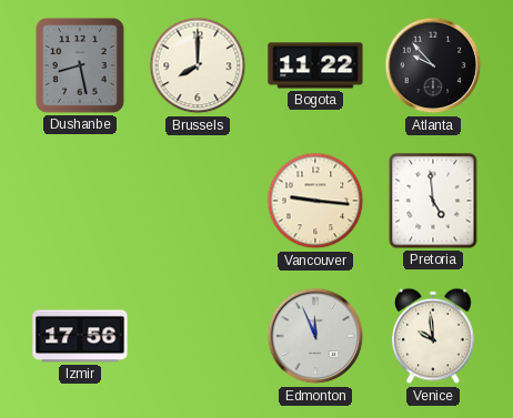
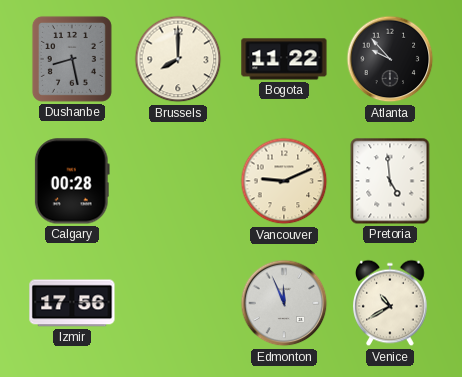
Calgary: none -> 00:28
Vancouver: 9:16 -> 9:11
Venice: 9:59 -> 10:40
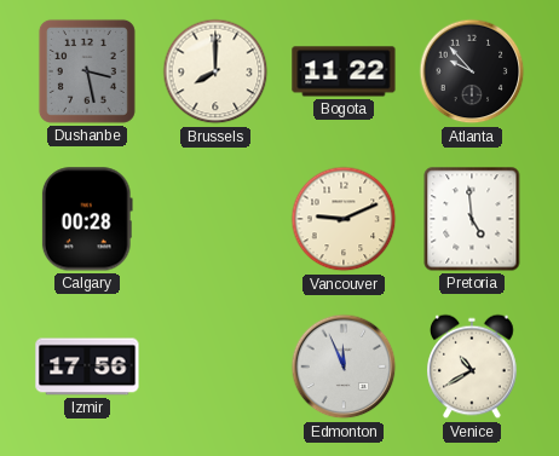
Dushanbe: 8:28 -> 3:28
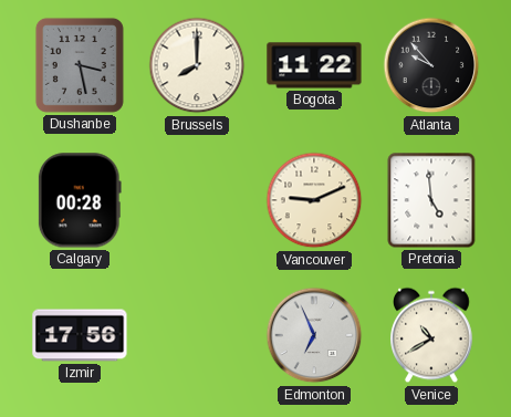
Edmonton: 11:56 -> 6:56
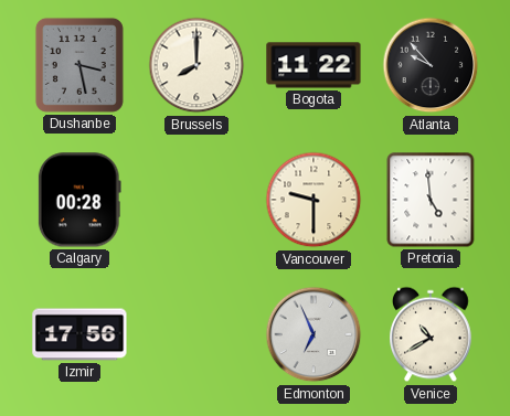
Vancouver: 9:11 -> 9:30
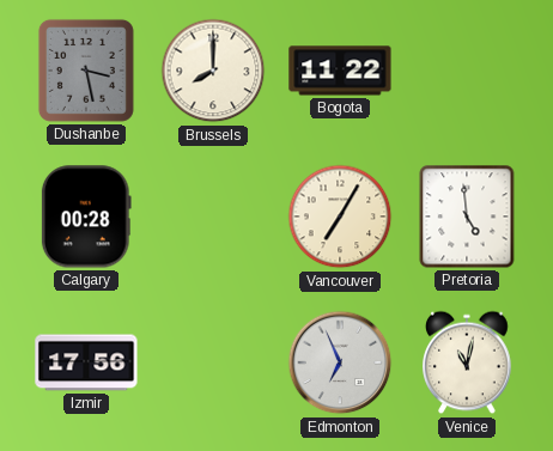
Atlanta: 9:53 -> none
Vancouver: 9:30 -> 7:05
Venice: 10:40 -> 11:02
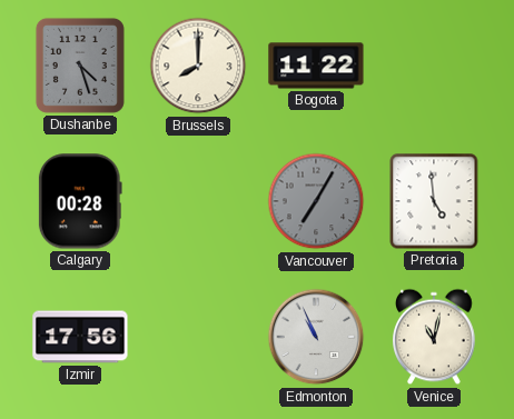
Dushanbe: 3:28 -> 4:27
Vancouver dial: cream -> grey
Edmonton: 6:56 -> 10:56
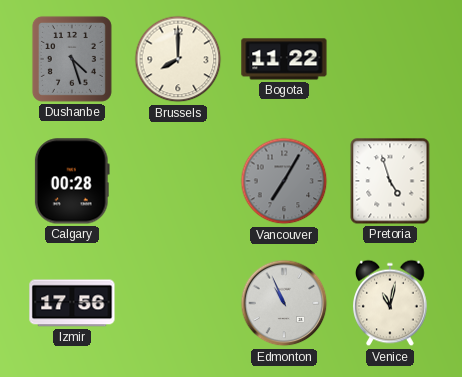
Pretoria: 4:59 -> 4:57
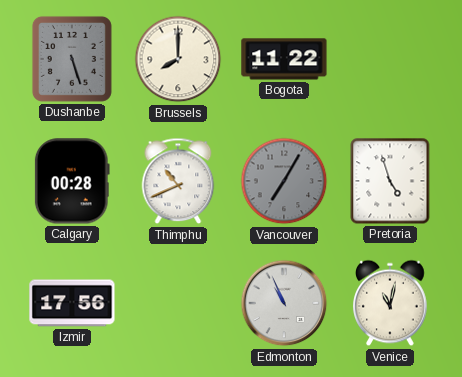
Dushanbe: 4:27 -> 5:27
Thimphu: none -> 10:41
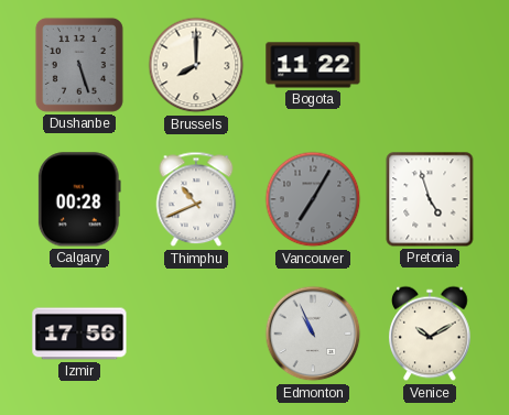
Venice: 11:02 -> 10:10
